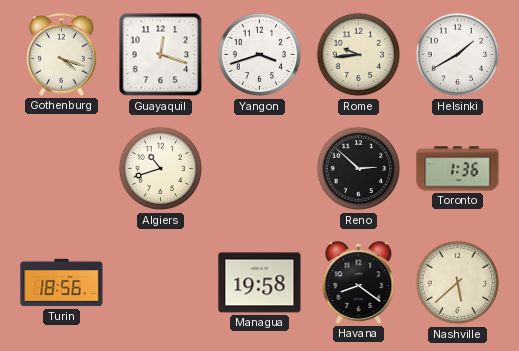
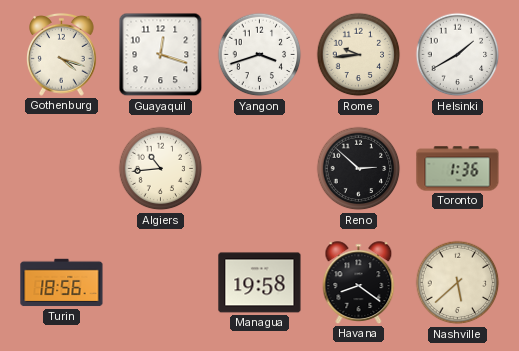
Algiers: 10:42 -> 10:44
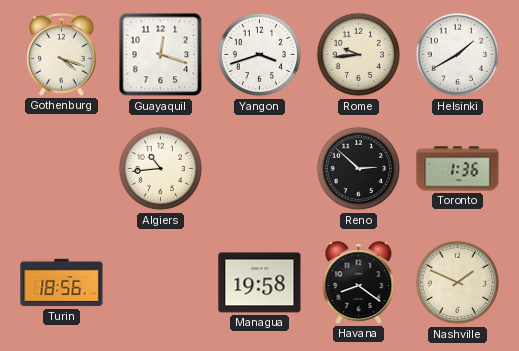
Nashville: 5:38 -> 1:49
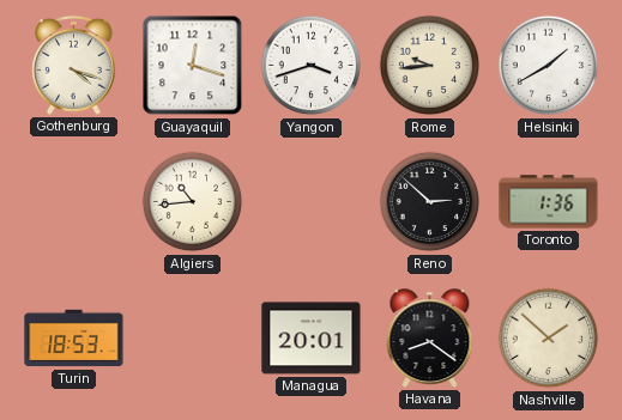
Turin: 18:56 -> 18:53
Managua: 19:58 -> 20:01
Nashville: 1:49 -> 1:52
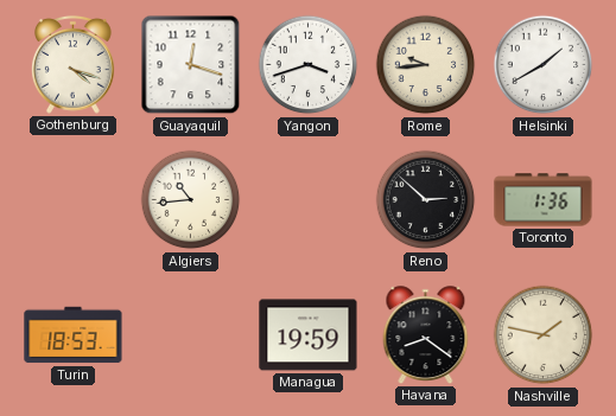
Managua: 20:01 -> 19:59
Nashville: 1:52 -> 1:47
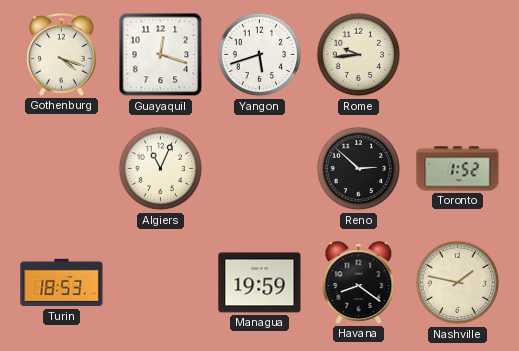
Yangon: 3:42 -> 5:42
Helsinki: 1:40 -> none
Algiers: 10:44 -> 11:04
Toronto: 1:36 -> 1:52
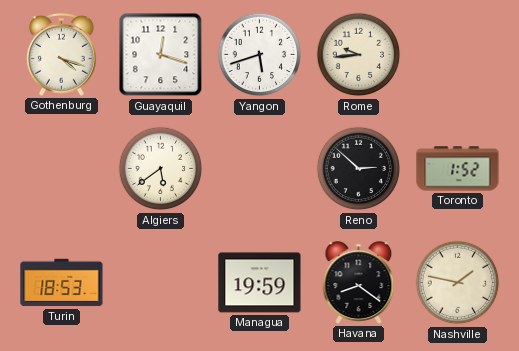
Algiers: 11:04 -> 5:39
